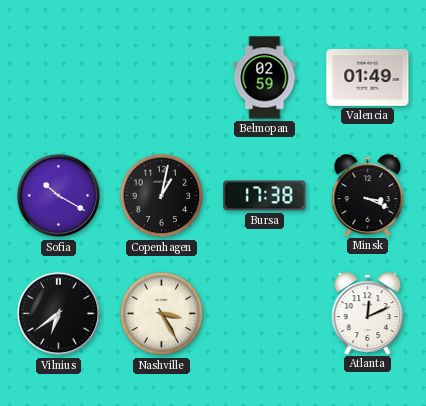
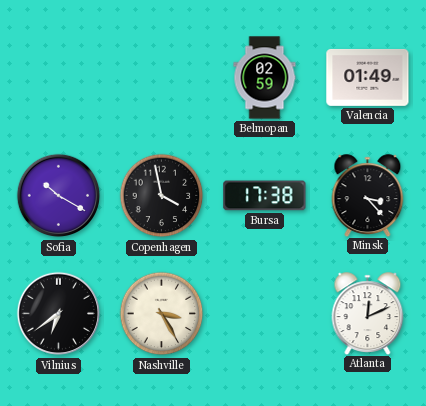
Copenhagen: 1:02 -> 3:58
Minsk: 3:19 -> 3:23
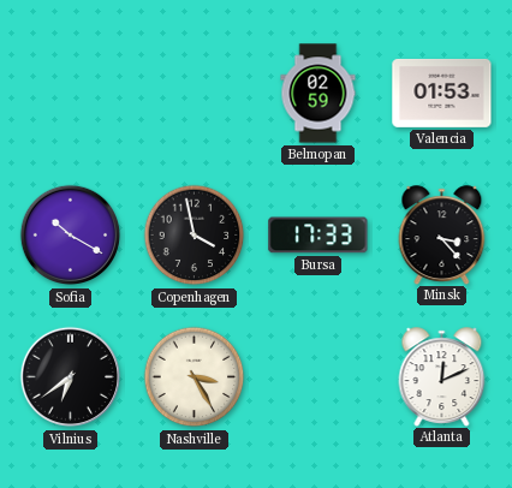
Valencia: 01:49 -> 01:53
Bursa: 17:38 -> 17:33
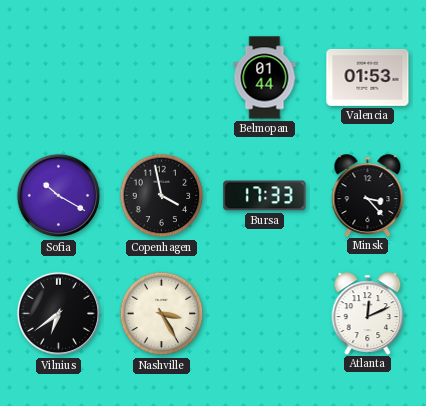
Belmopan: 02:59 -> 01:44
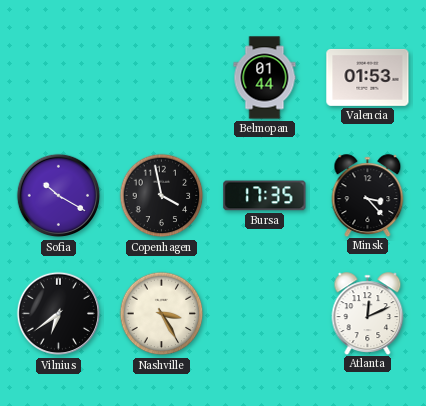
Bursa: 17:33 -> 17:35
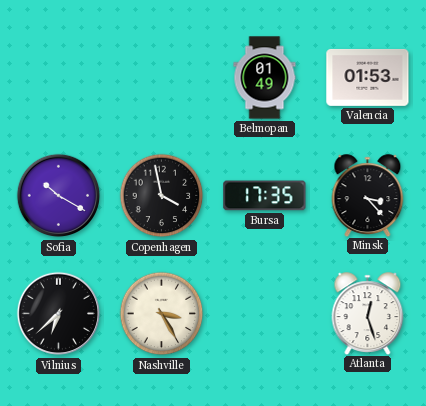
Belmopan: 01:44 -> 01:49
Vilnius: 6:39 -> 6:38
Atlanta: 12:11 -> 12:27
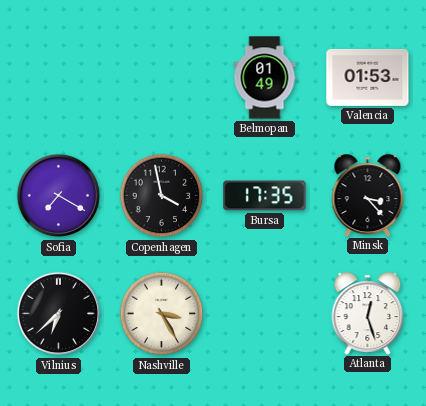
Sofia: 10:20 -> 7:20
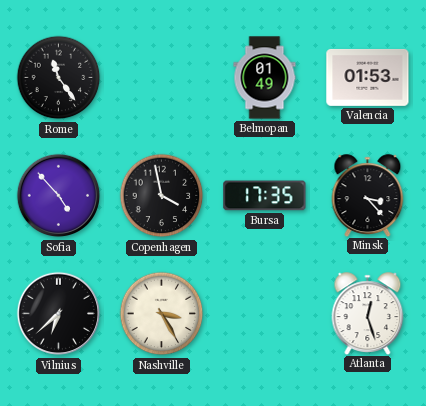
Rome: none -> 11:24
Sofia: 7:20 -> 4:53
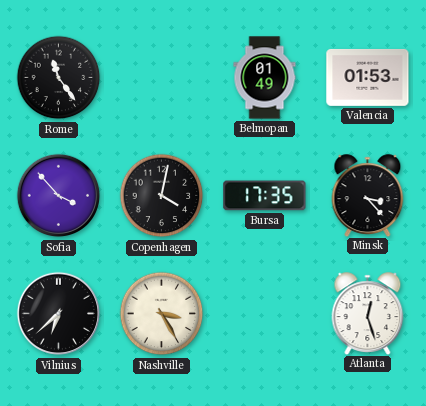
Sofia: 4:53 -> 3:53
Copenhagen: 3:58 -> 4:02
